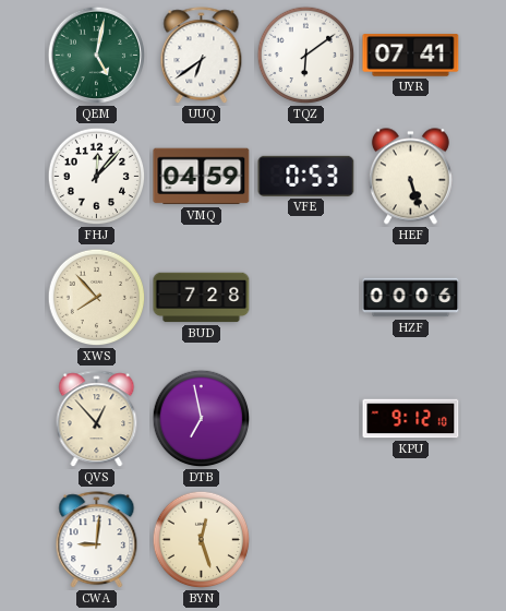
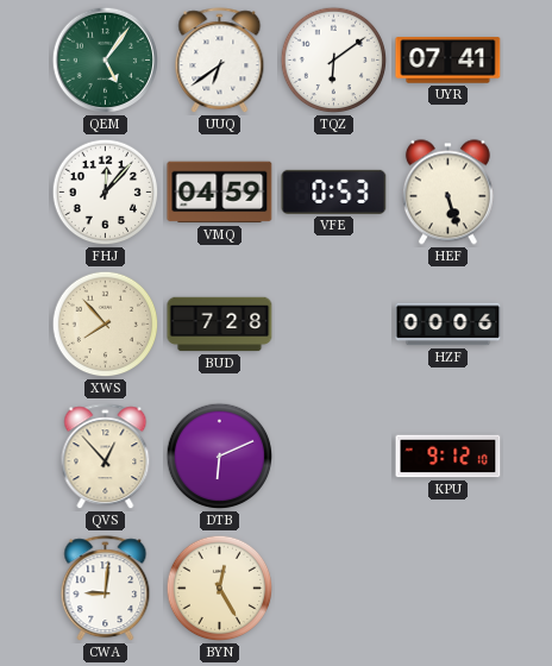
QEM: 5:02 -> 5:06
DTB: 6:58 -> 6:11
BYN: 12:27 -> 12:25
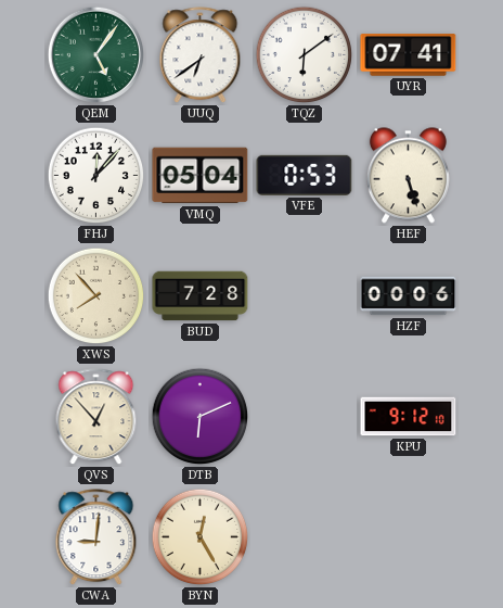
VMQ: 04:59 -> 05:04
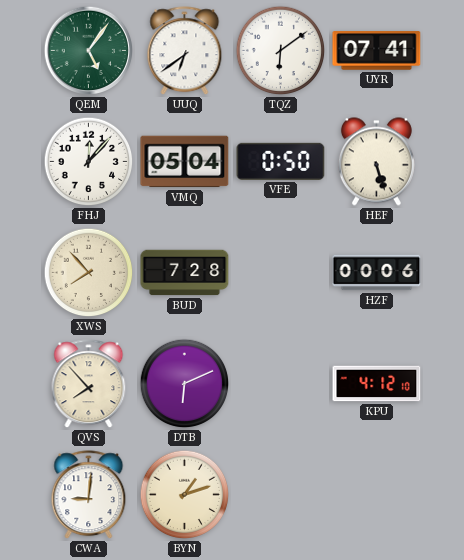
VFE: 0:53 -> 0:50
QVS: 12:53 -> 7:53
KPU: 9:12 -> 4:12
BYN: 12:25 -> 1:12
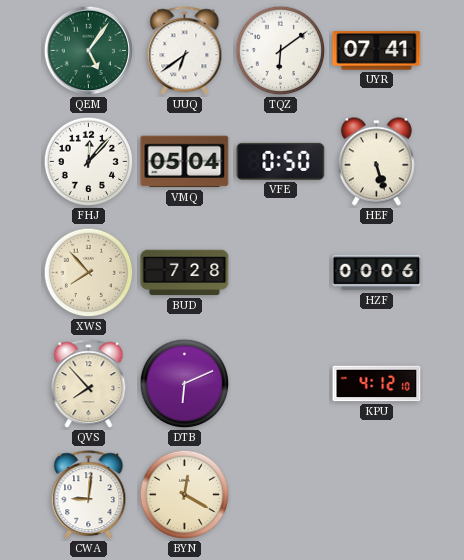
BYN: 1:12 -> 12:20
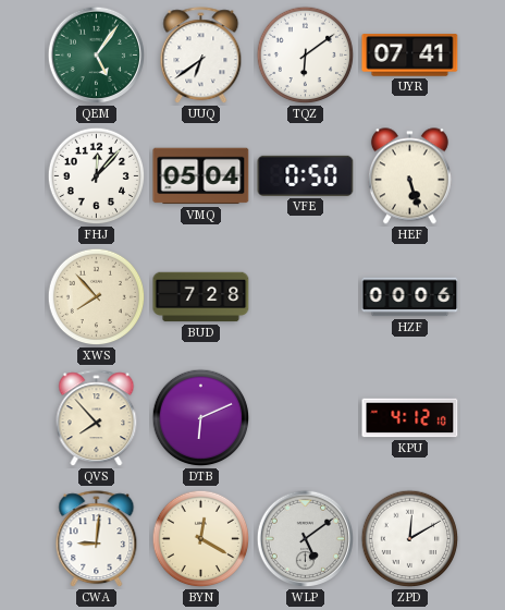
WLP: none -> 5:09
ZPD: none -> 12:10
